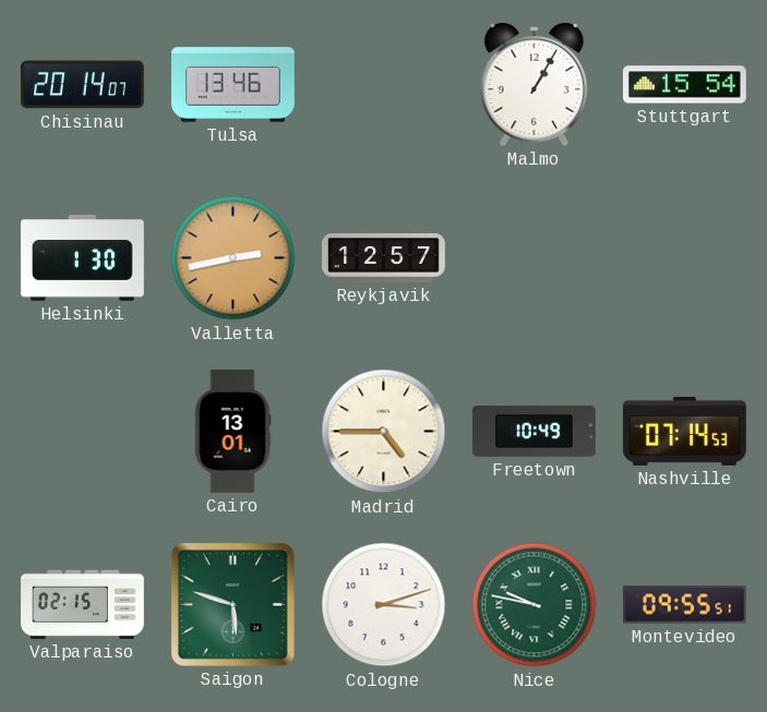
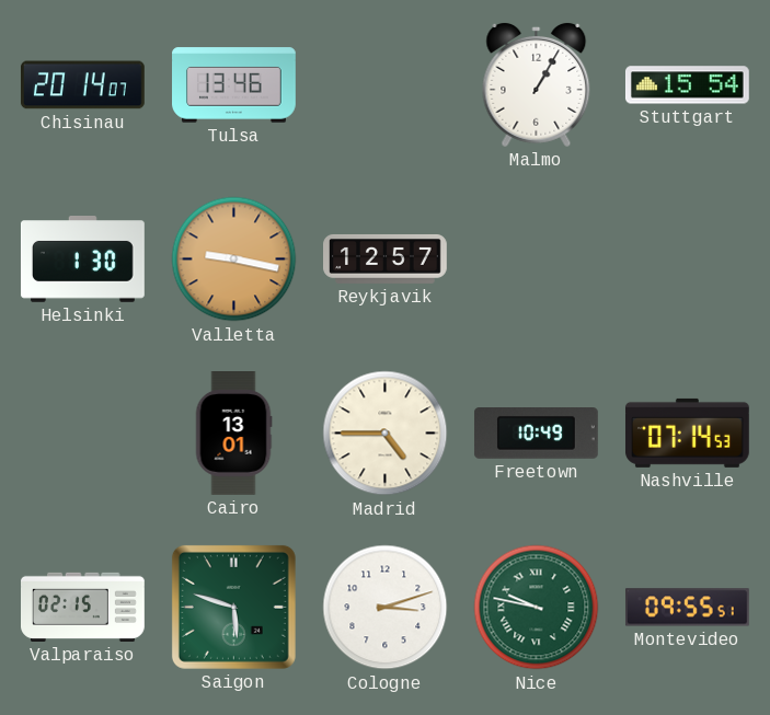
Valletta: 2:43 -> 9:17
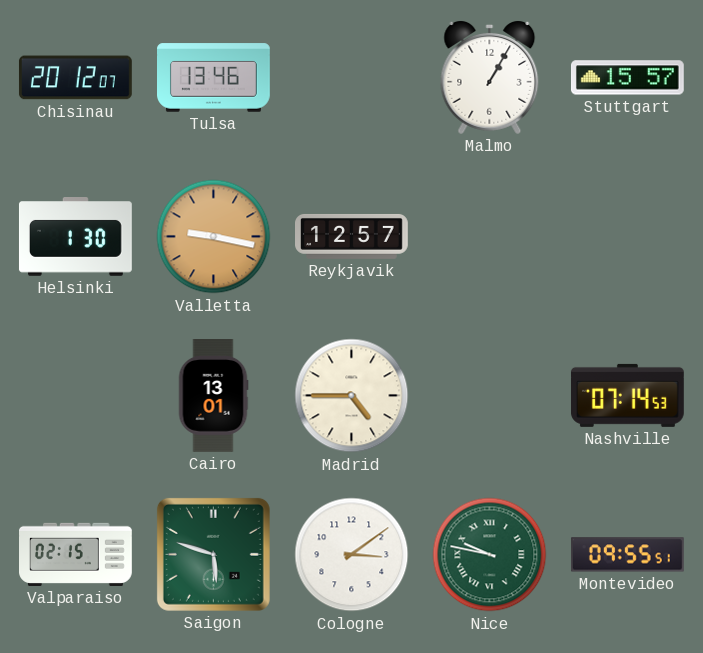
Chisinau: 20:14 -> 20:12
Stuttgart: 15:54 -> 15:57
Freetown: 10:49 -> none
Cologne: 3:12 -> 3:09
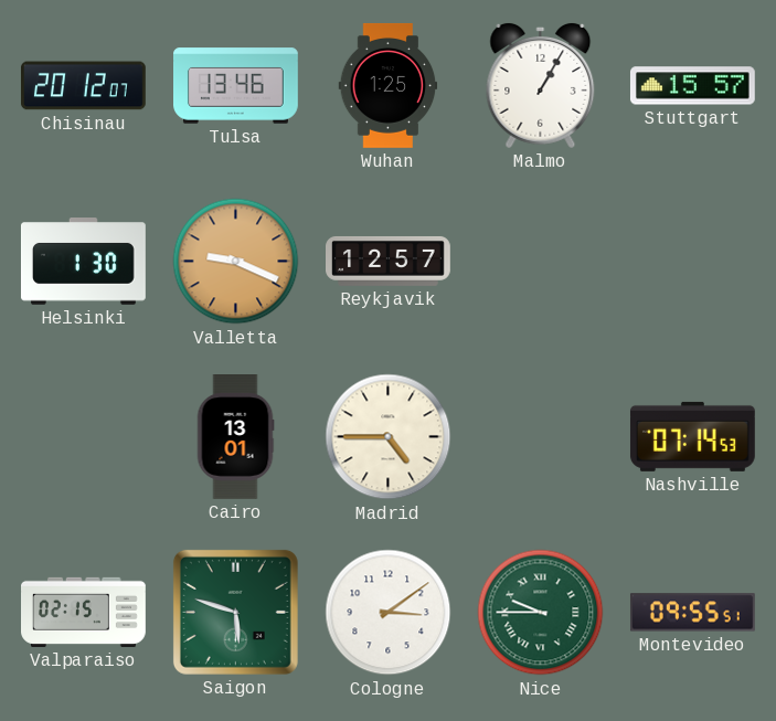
Wuhan: none -> 1:25
Valletta: 9:17 -> 9:19
Nice: 9:47 -> 9:45
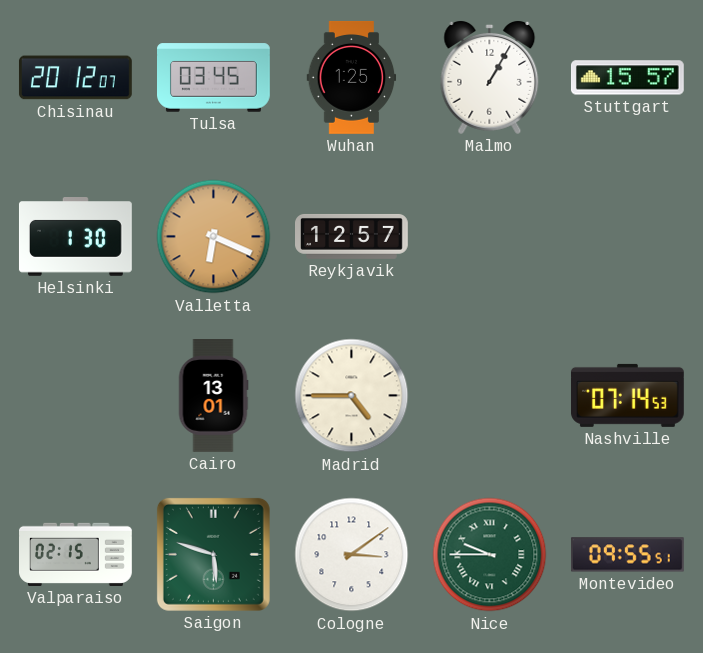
Tulsa: 13:46 -> 03:45
Valletta: 9:19 -> 6:19
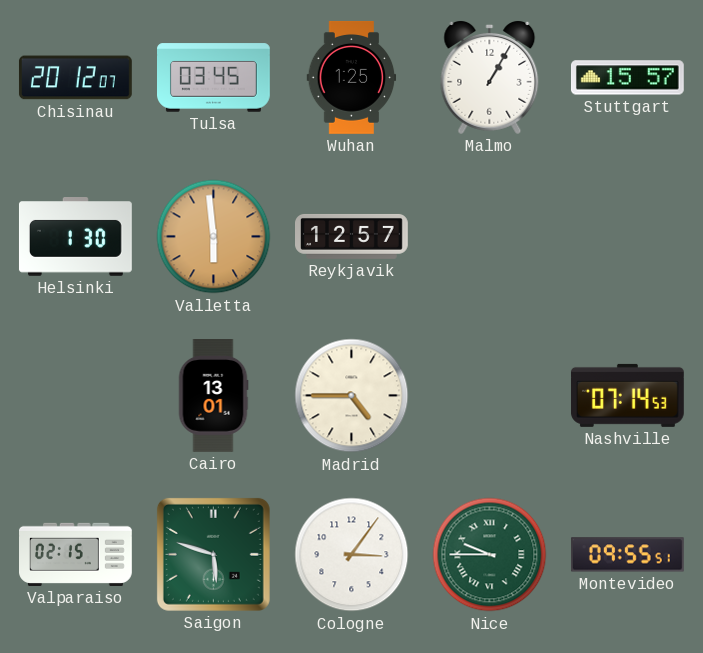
Valletta: 6:19 -> 5:59
Cologne: 3:09 -> 3:06
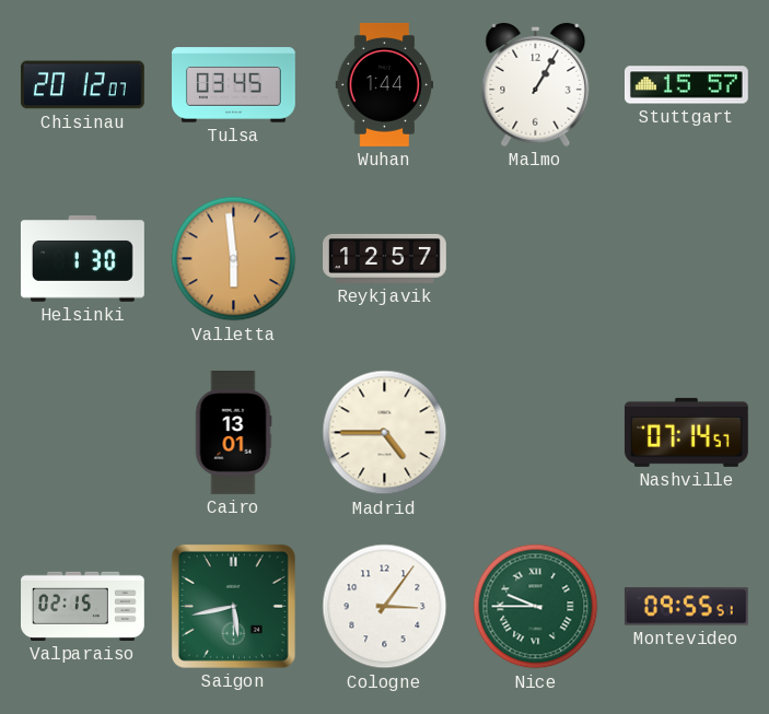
Wuhan: 1:25 -> 1:44
Nashville: 07:14:53 -> 07:14:57
Saigon: 5:48 -> 5:43
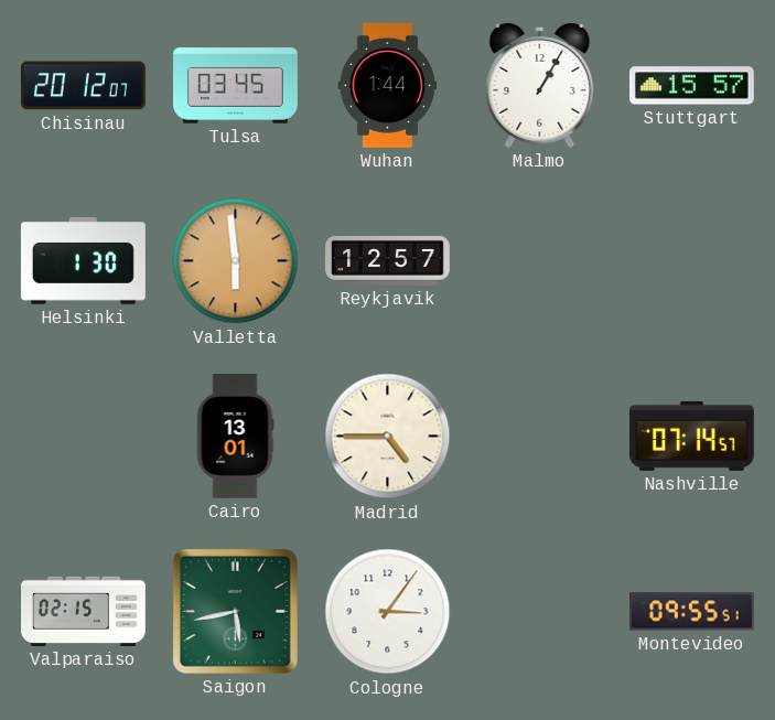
Nice: 9:45 -> none
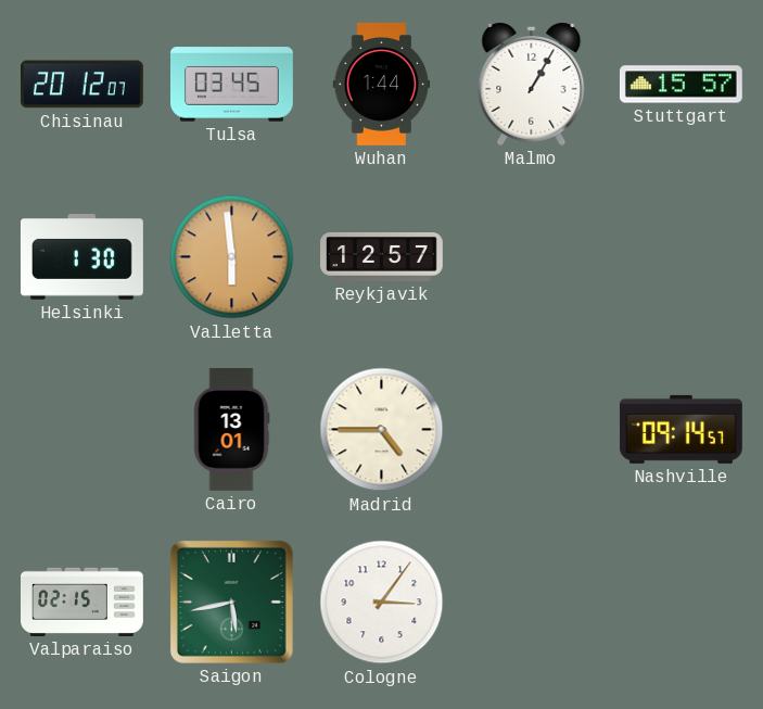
Nashville: 07:14 -> 09:14
Montevideo: 09:55 -> none
